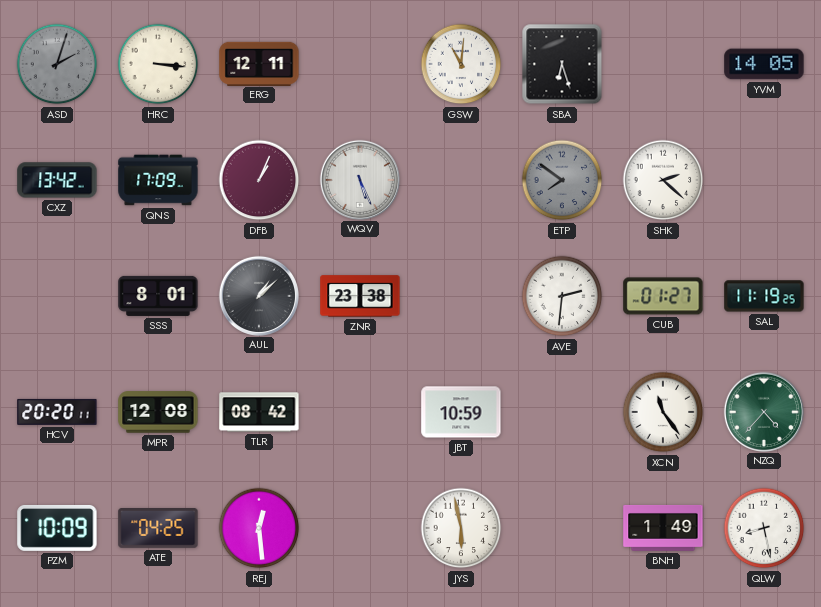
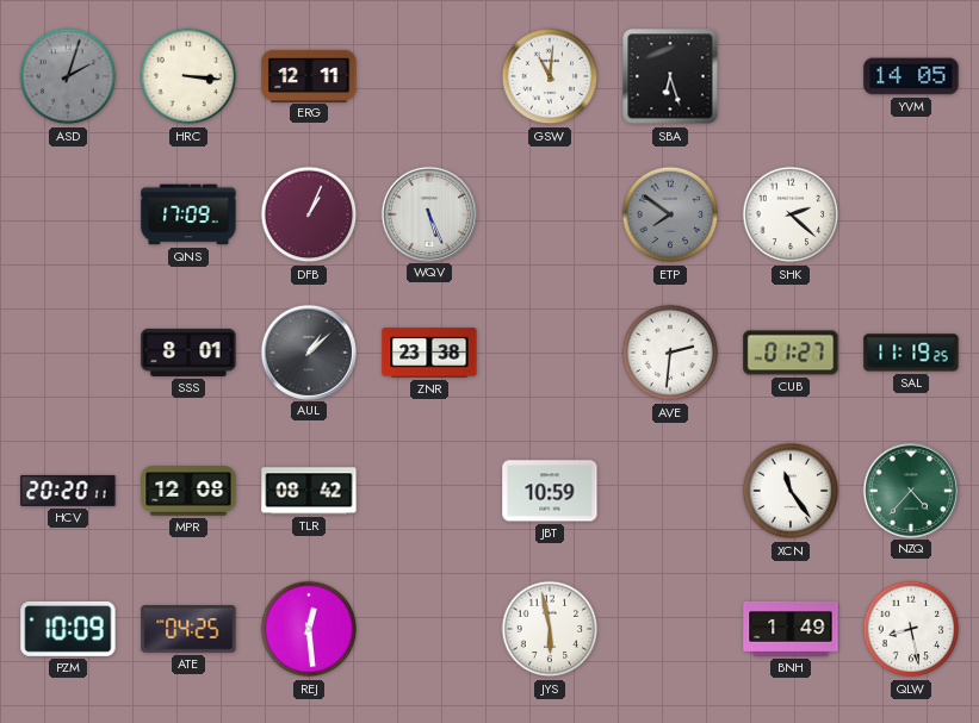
CXZ: 13:42 -> none
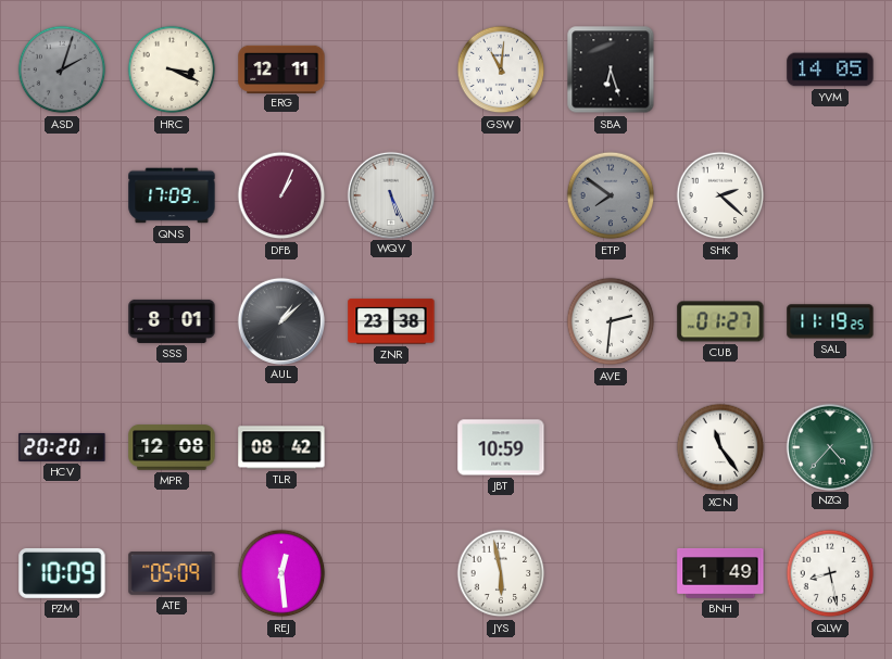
HRC: 3:16 -> 3:19
ATE: 04:25 -> 05:09
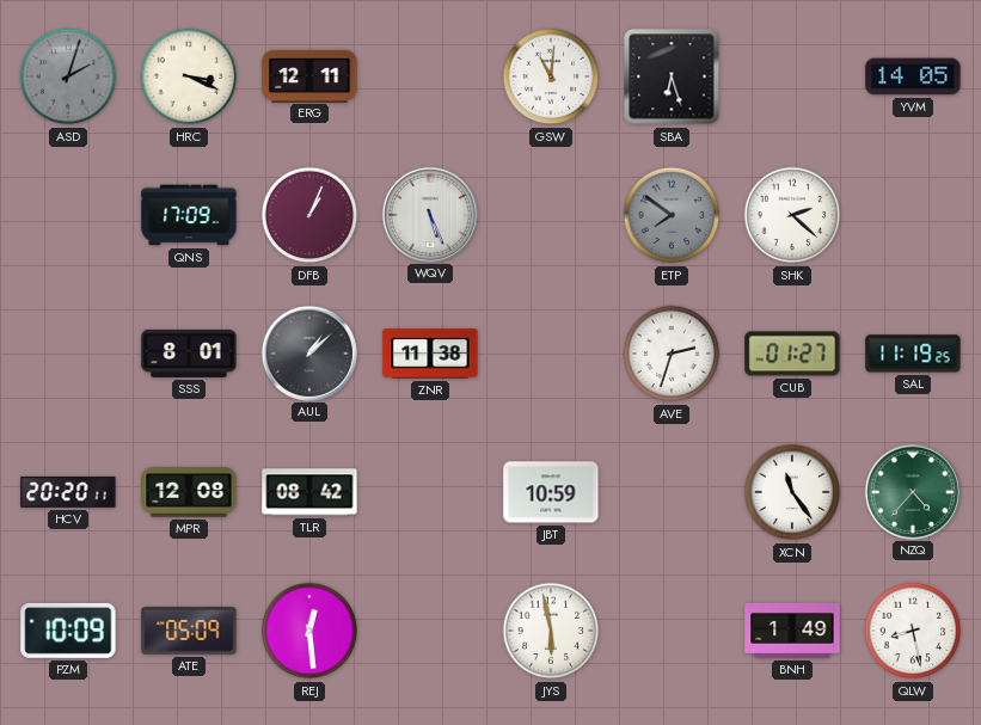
ZNR: 23:38 -> 11:38
AVE: 2:31 -> 2:33
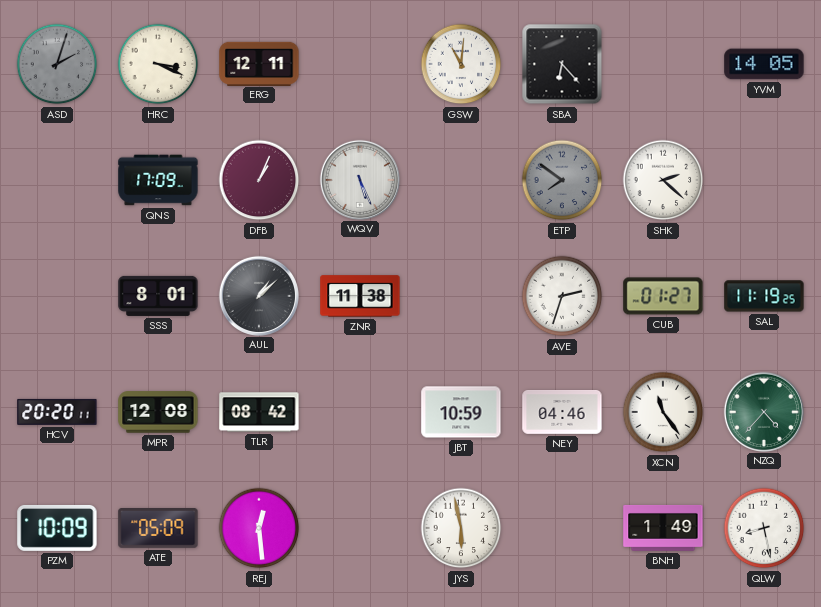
SBA: 6:27 -> 6:23
NEY: none -> 04:46
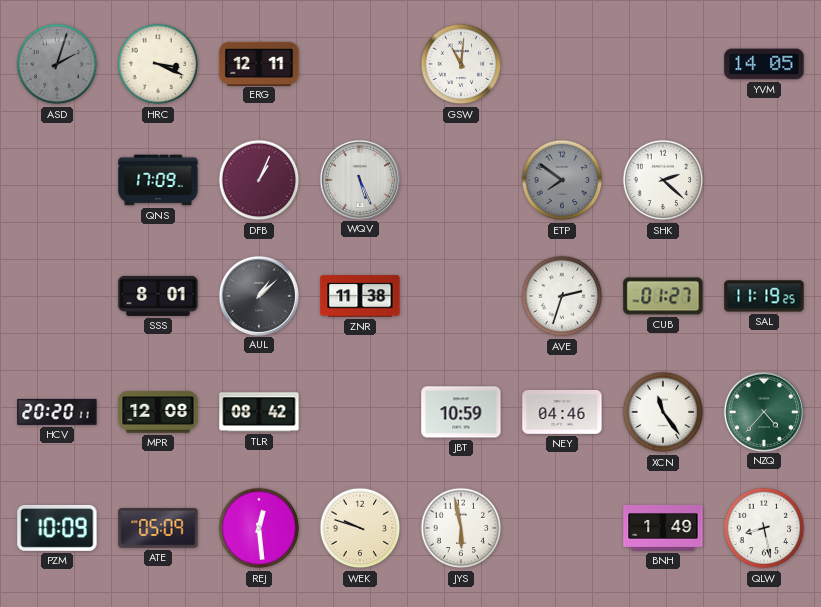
SBA: 6:23 -> none
WEK: none -> 9:48
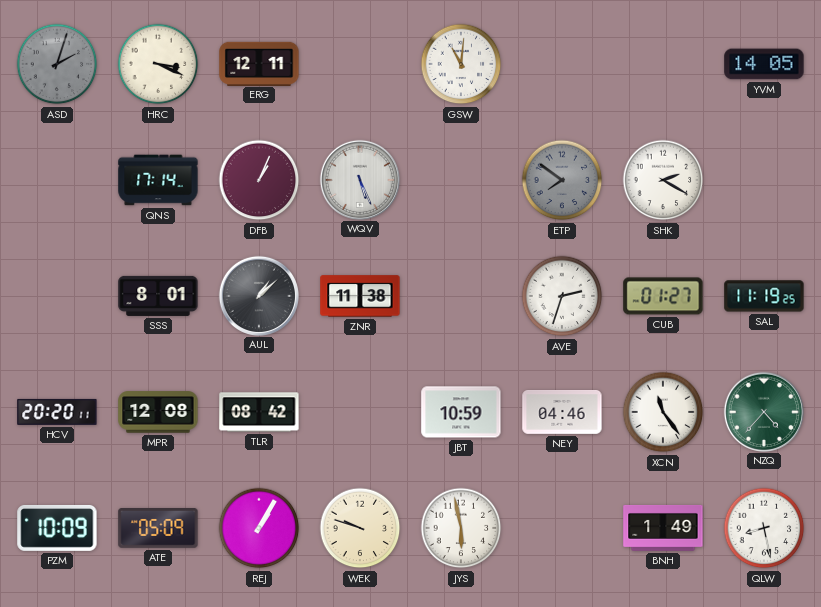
QNS: 17:09 -> 17:14
SHK: 2:22 -> 2:20
REJ: 12:29 -> 1:05
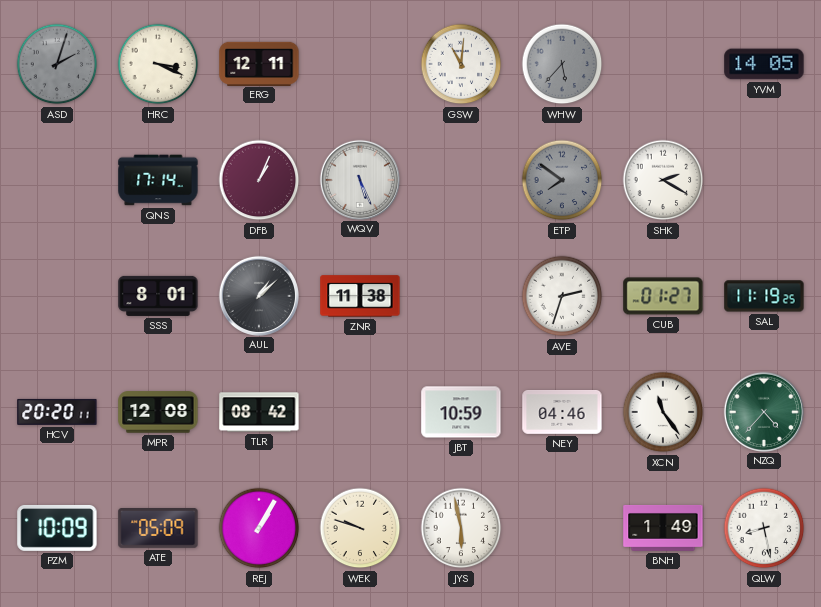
WHW: none -> 5:37
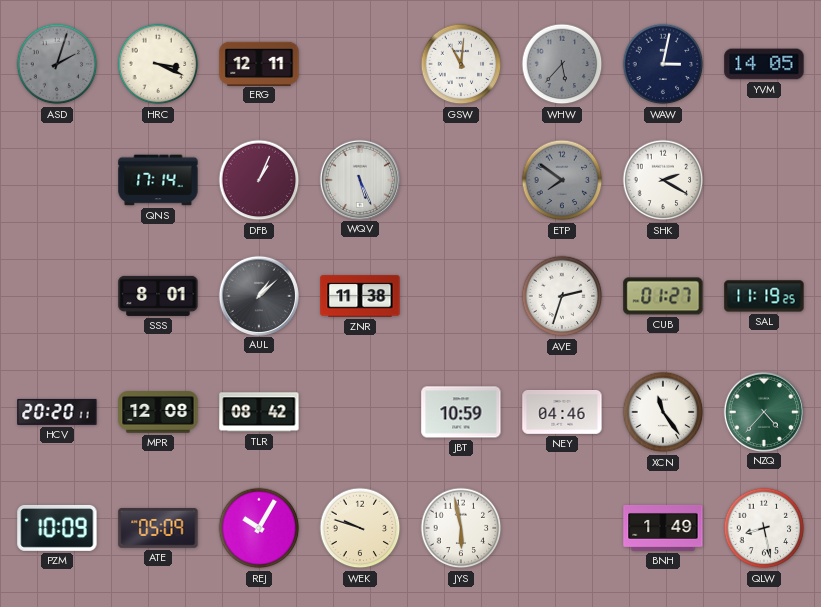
WAW: none -> 3:02
REJ: 1:05 -> 10:05
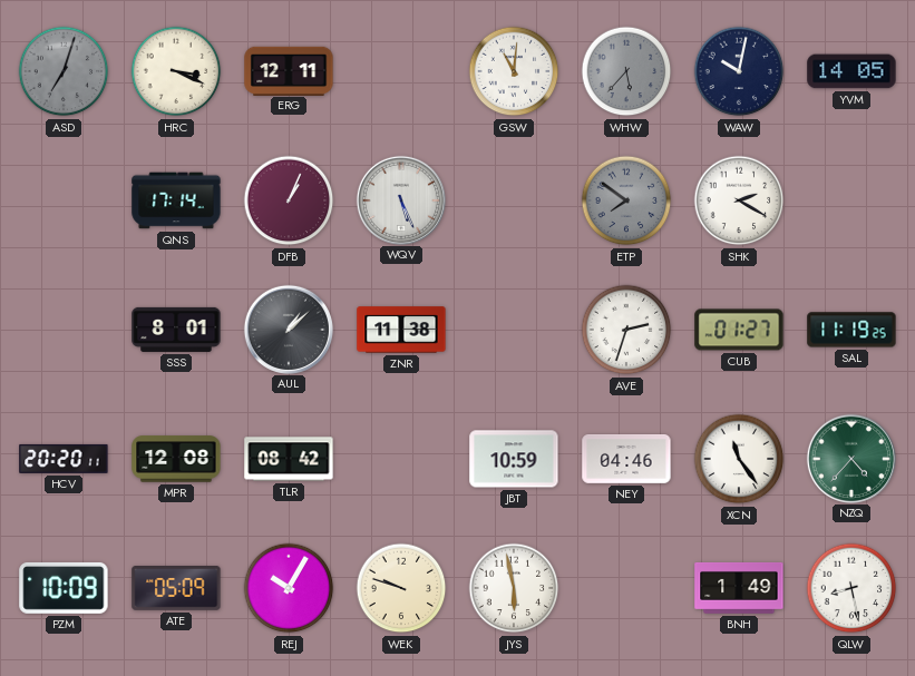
ASD: 2:03 -> 7:03
WAW: 3:02 -> 10:02
